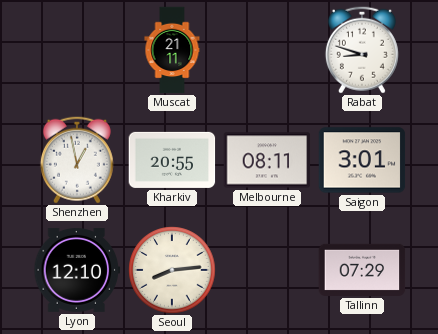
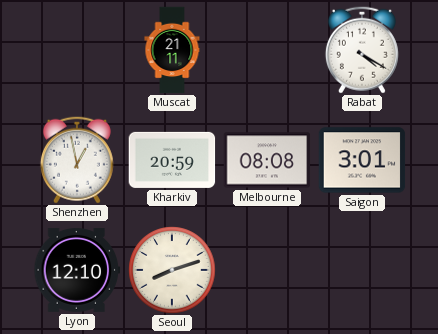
Rabat: 8:48 -> 4:20
Kharkiv: 20:55 -> 20:59
Melbourne: 08:11 -> 08:08
Seoul: 8:14 -> 8:12
Tallinn: 07:29 -> none
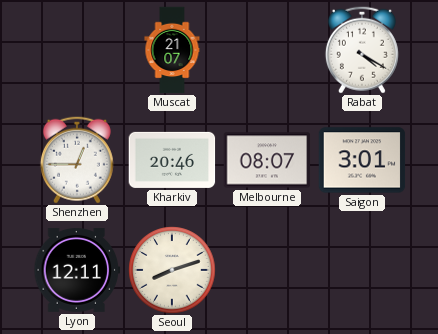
Muscat: 21:11 -> 21:07
Shenzhen: 12:58 -> 12:45
Kharkiv: 20:59 -> 20:46
Melbourne: 08:08 -> 08:07
Lyon: 12:10 -> 12:11
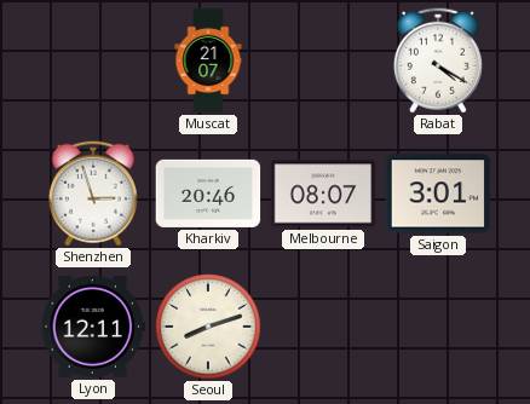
Shenzhen: 12:45 -> 2:57
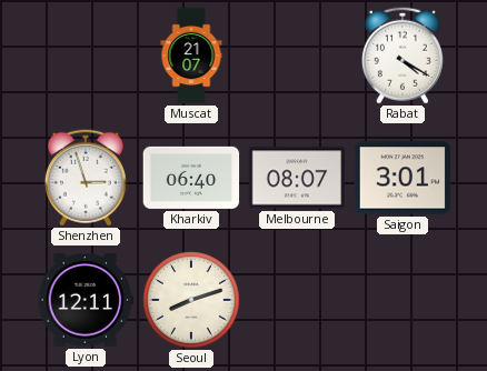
Kharkiv: 20:46 -> 06:40
